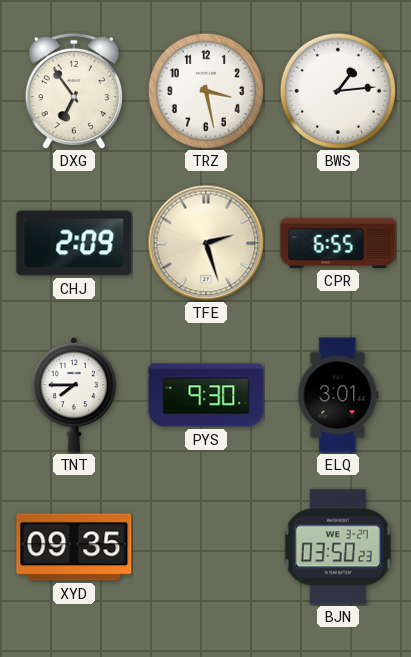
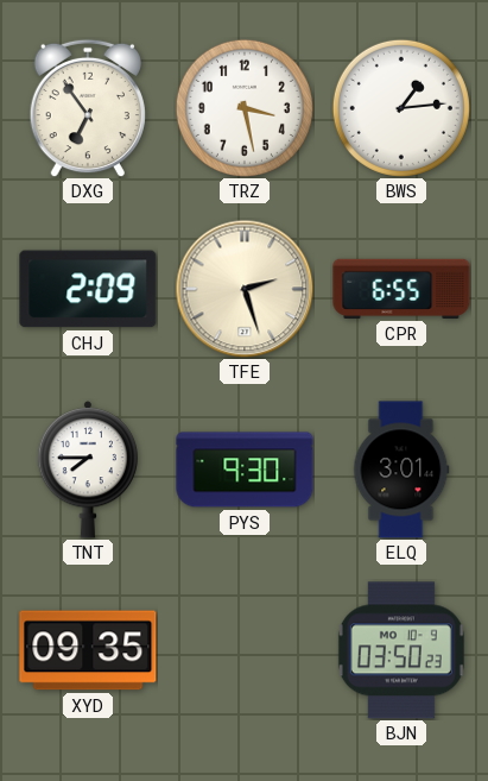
BJN date: WE 3-27 -> MO 10-9
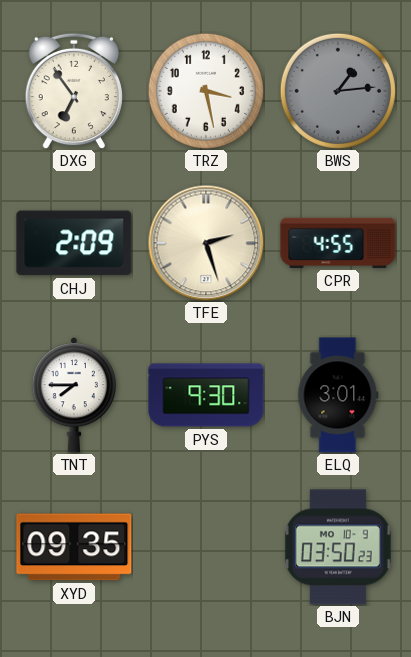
BWS dial: white -> grey
CPR: 6:55 -> 4:55
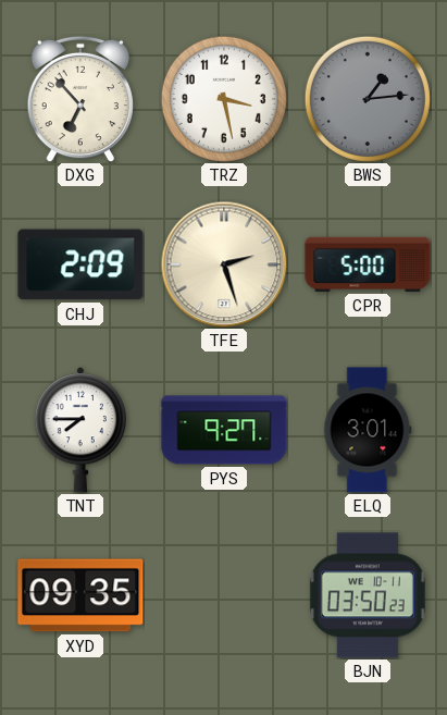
DXG: 6:54 -> 6:53
CPR: 4:55 -> 5:00
PYS: 9:30 -> 9:27
BJN date: MO 10-9 -> WE 10-11
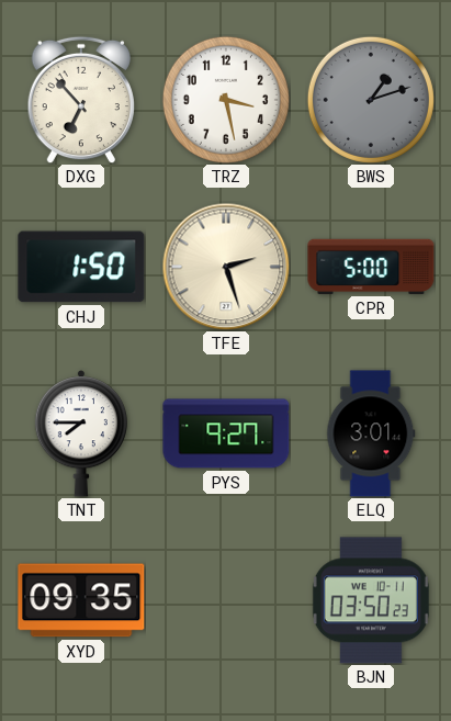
BWS: 1:14 -> 1:12
CHJ: 2:09 -> 1:50
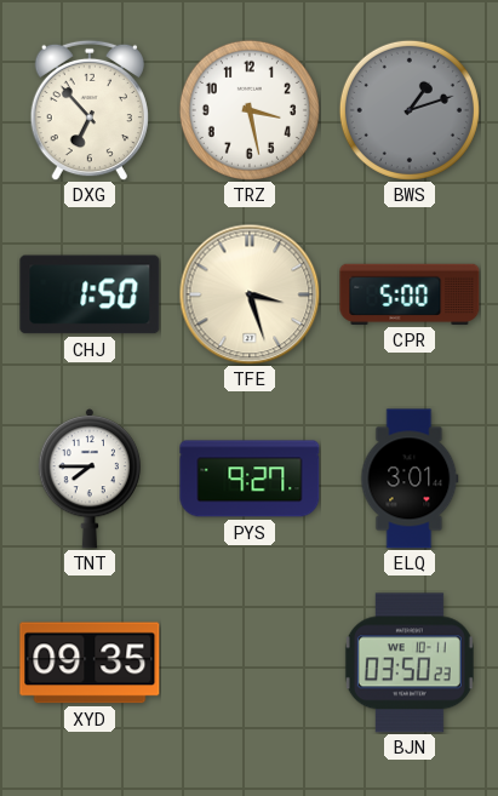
TFE: 2:27 -> 3:27
